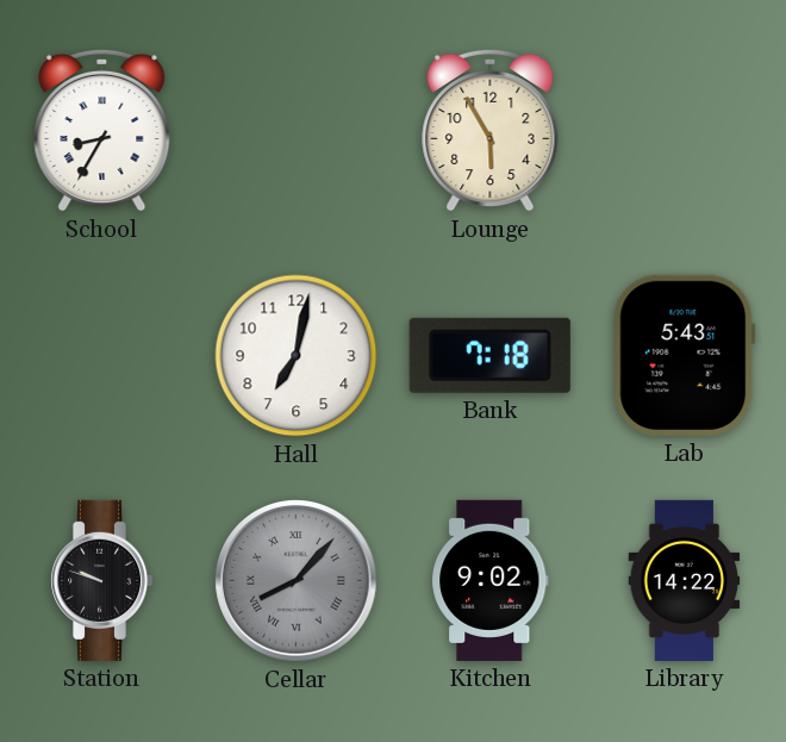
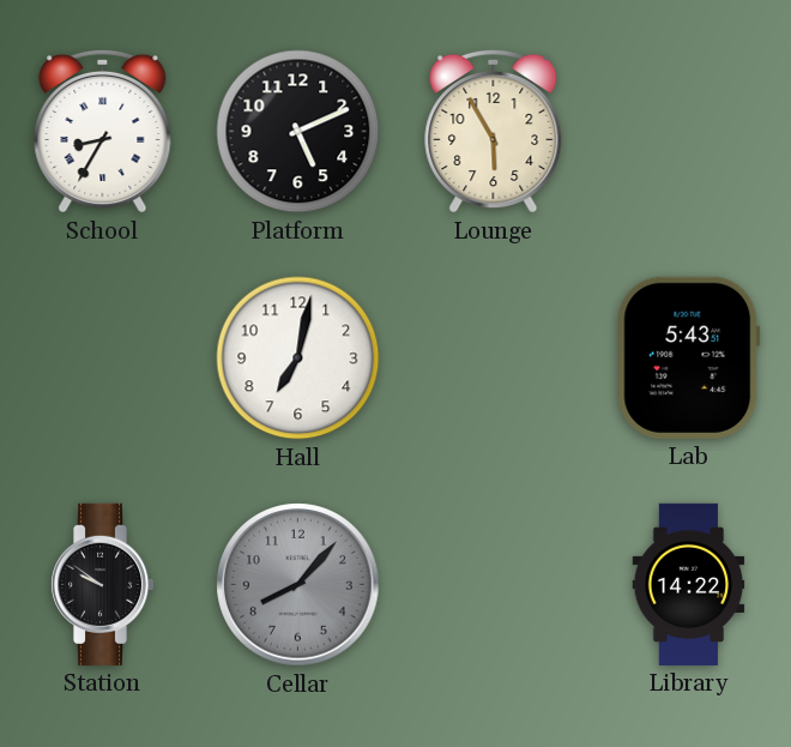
Platform: none -> 5:11
Bank: 7:18 -> none
Station: 9:48 -> 9:51
Cellar numerals: Roman -> Arabic
Kitchen: 9:02 -> none
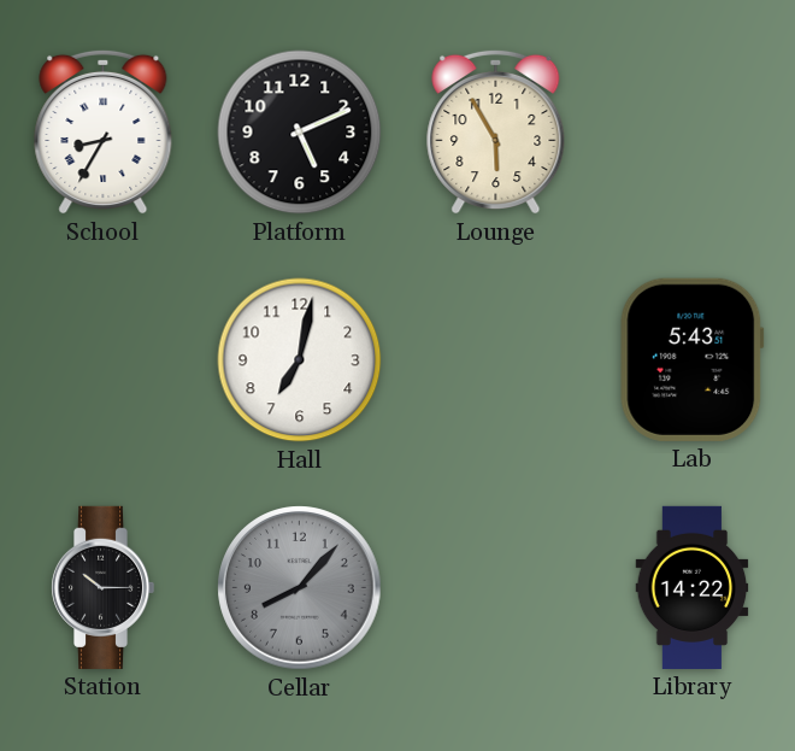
Station: 9:51 -> 10:15
